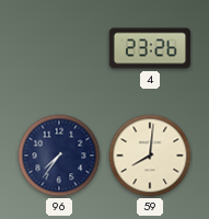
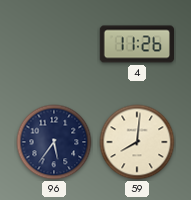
4: 23:26 -> 11:26
96: 7:36 -> 5:36
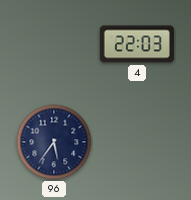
4: 11:26 -> 22:03
59: 8:01 -> none
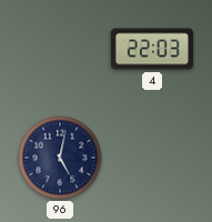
96: 5:36 -> 5:02
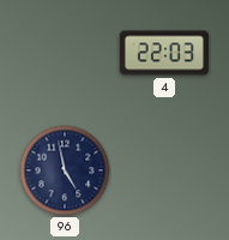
96: 5:02 -> 4:58
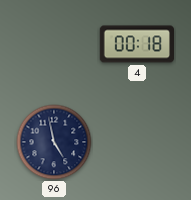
4: 22:03 -> 00:18
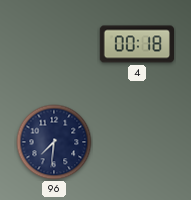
96: 4:58 -> 7:31
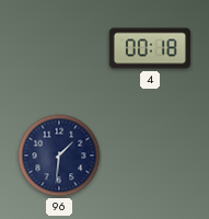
96: 7:31 -> 1:31
